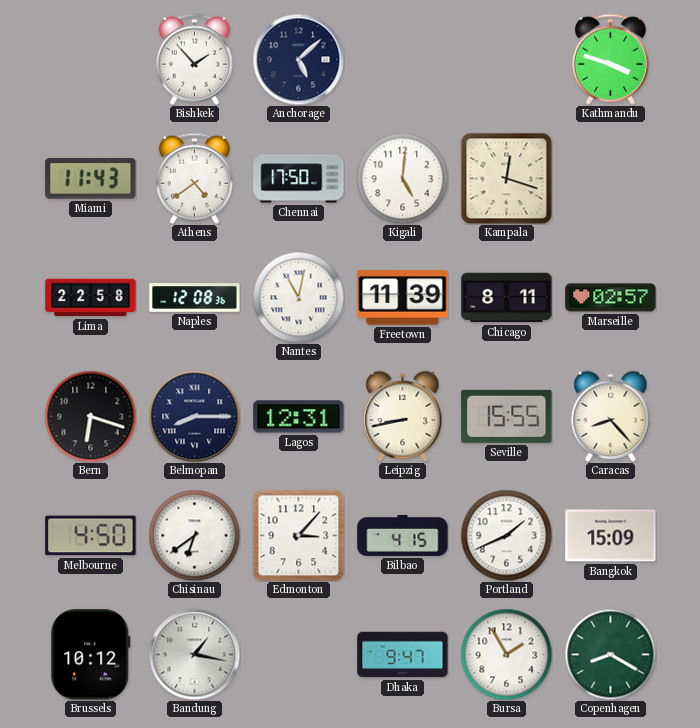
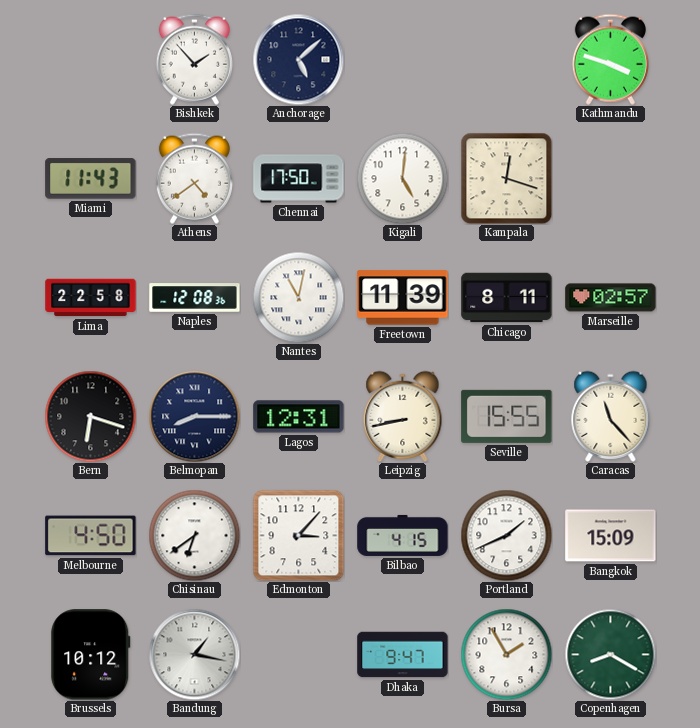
Caracas: 8:23 -> 11:23
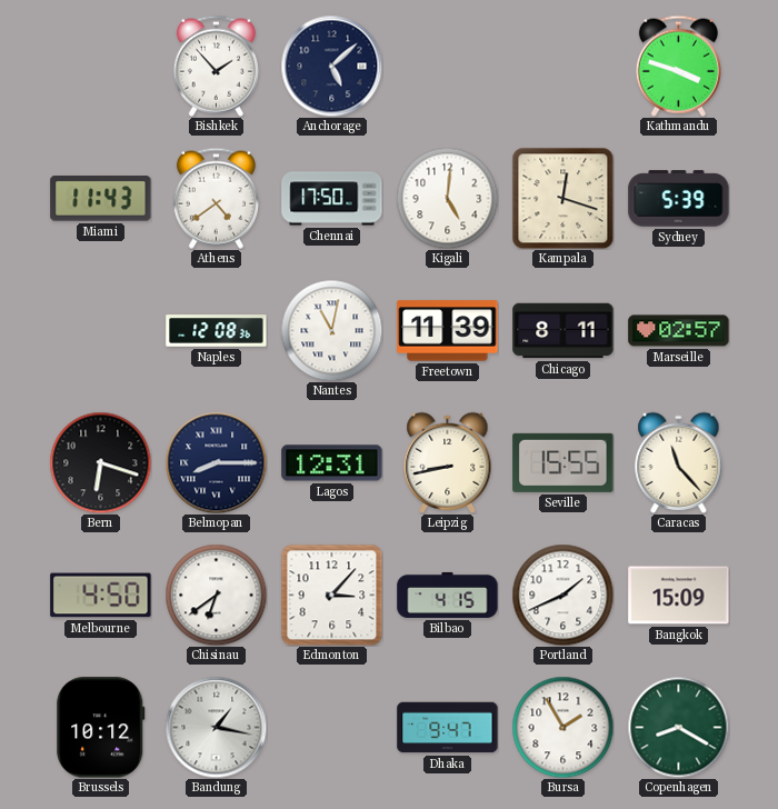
Sydney: none -> 5:39
Lima: 22:58 -> none
